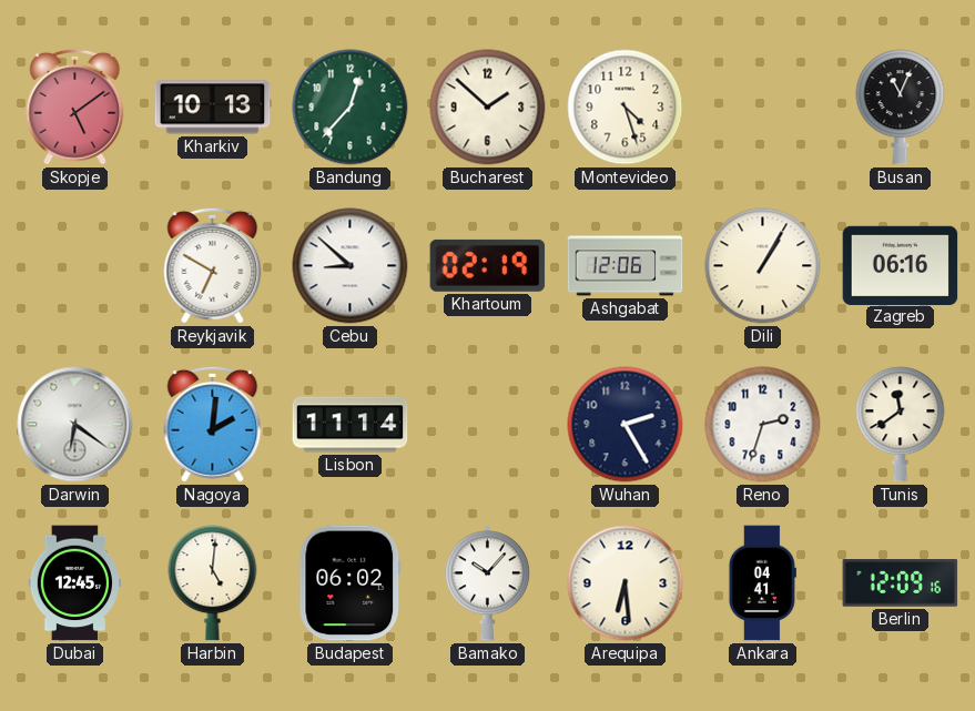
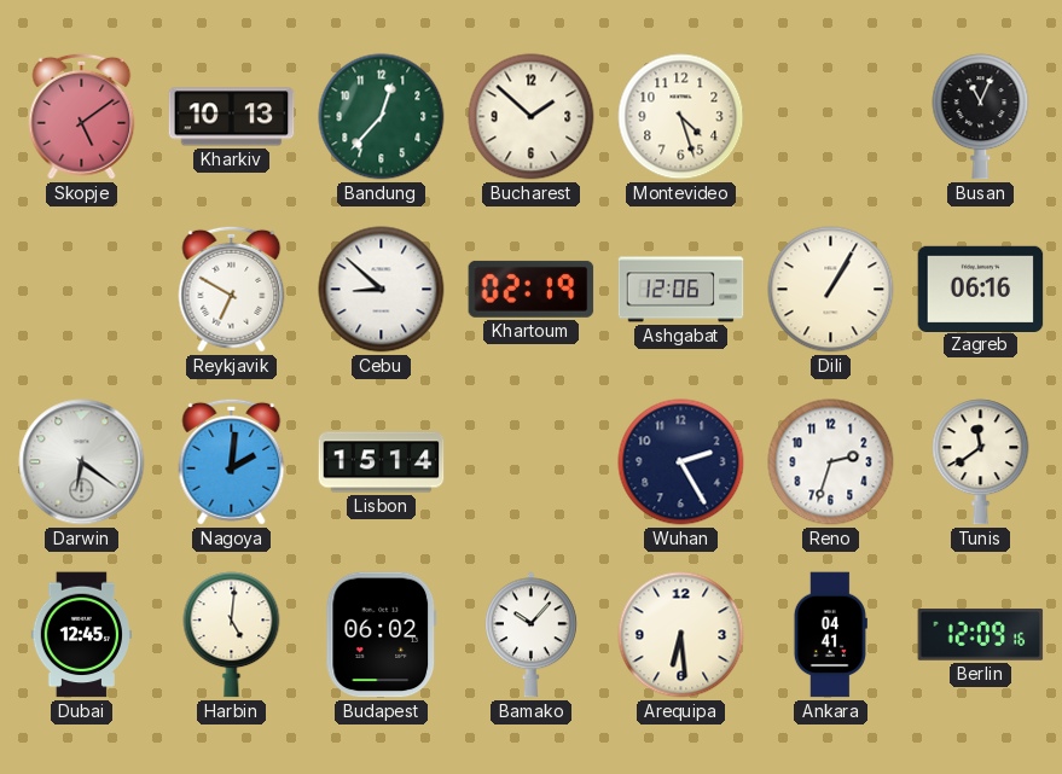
Lisbon: 11:14 -> 15:14
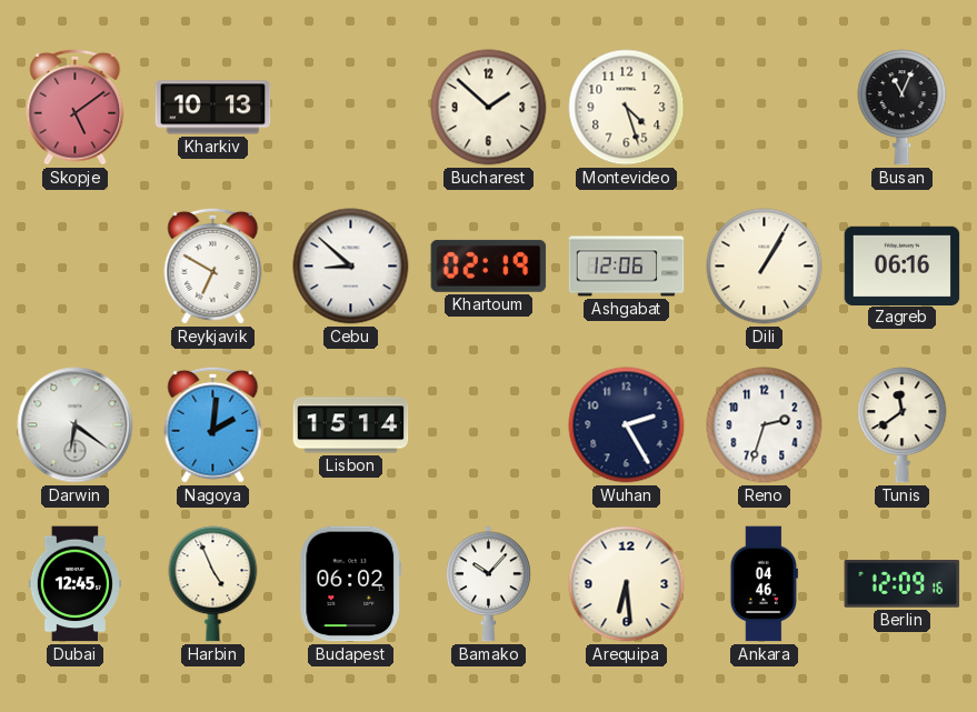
Bandung: 12:37 -> none
Harbin: 5:01 -> 4:56
Ankara: 04:41 -> 04:46
